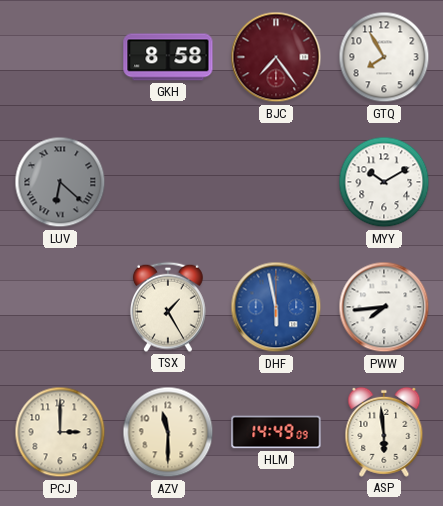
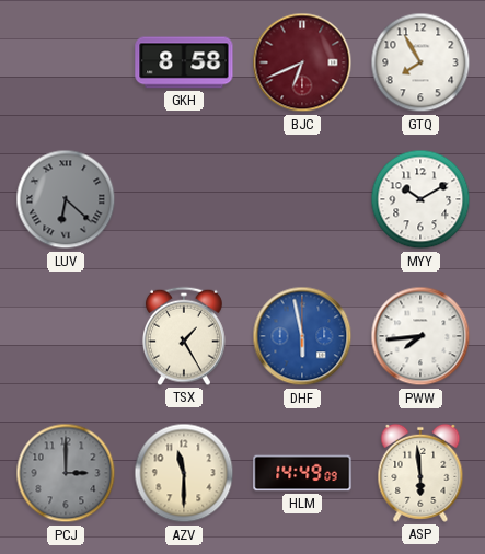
BJC: 7:24 -> 6:41
PCJ dial: cream -> grey
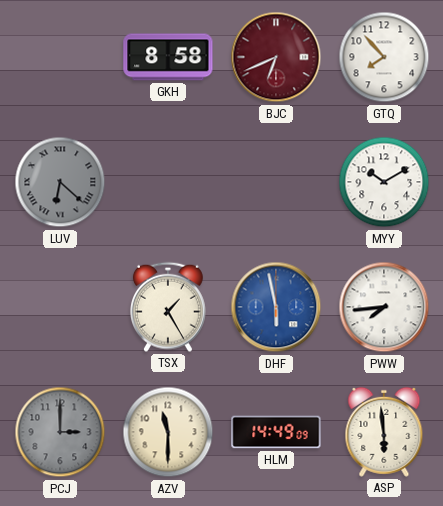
GTQ: 7:55 -> 7:53
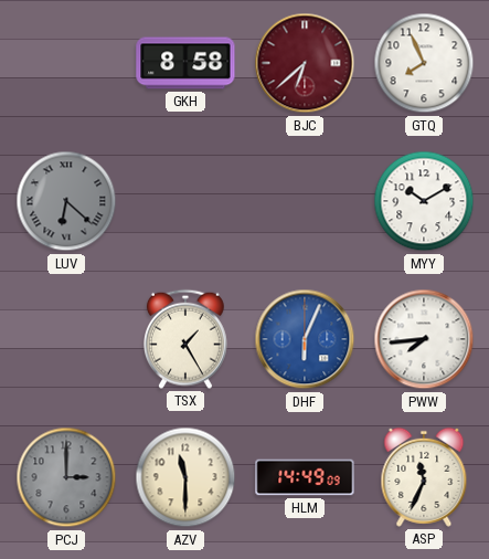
BJC: 6:41 -> 6:38
GTQ: 7:53 -> 7:56
DHF: 5:58 -> 6:04
ASP: 5:59 -> 11:34
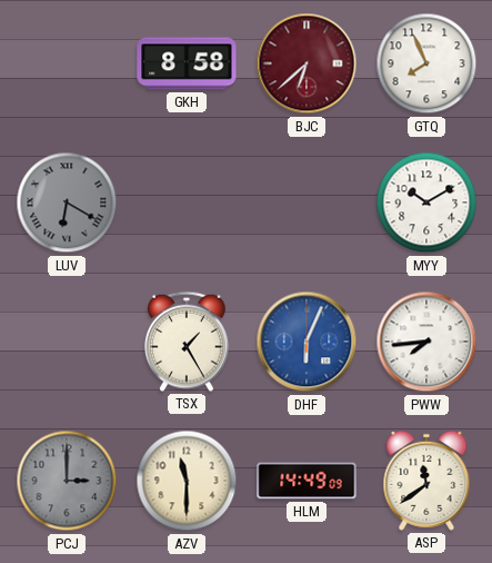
LUV: 6:22 -> 6:20
ASP: 11:34 -> 11:39
